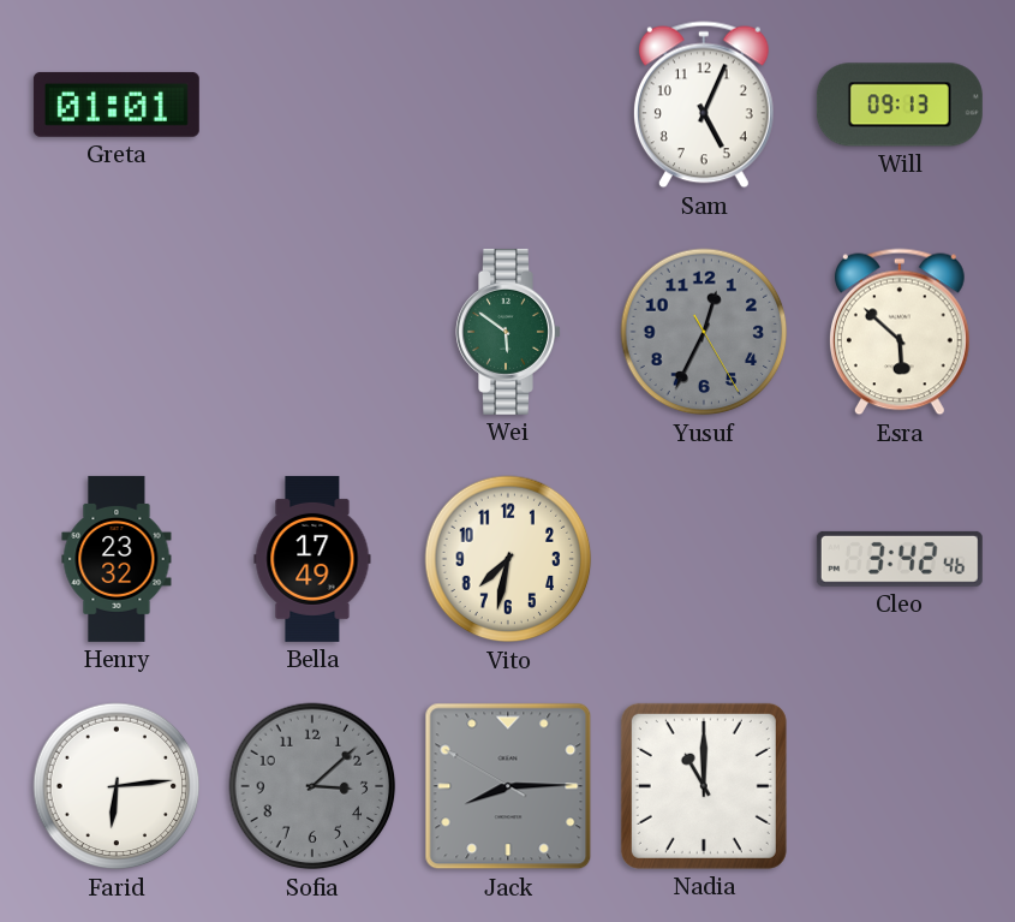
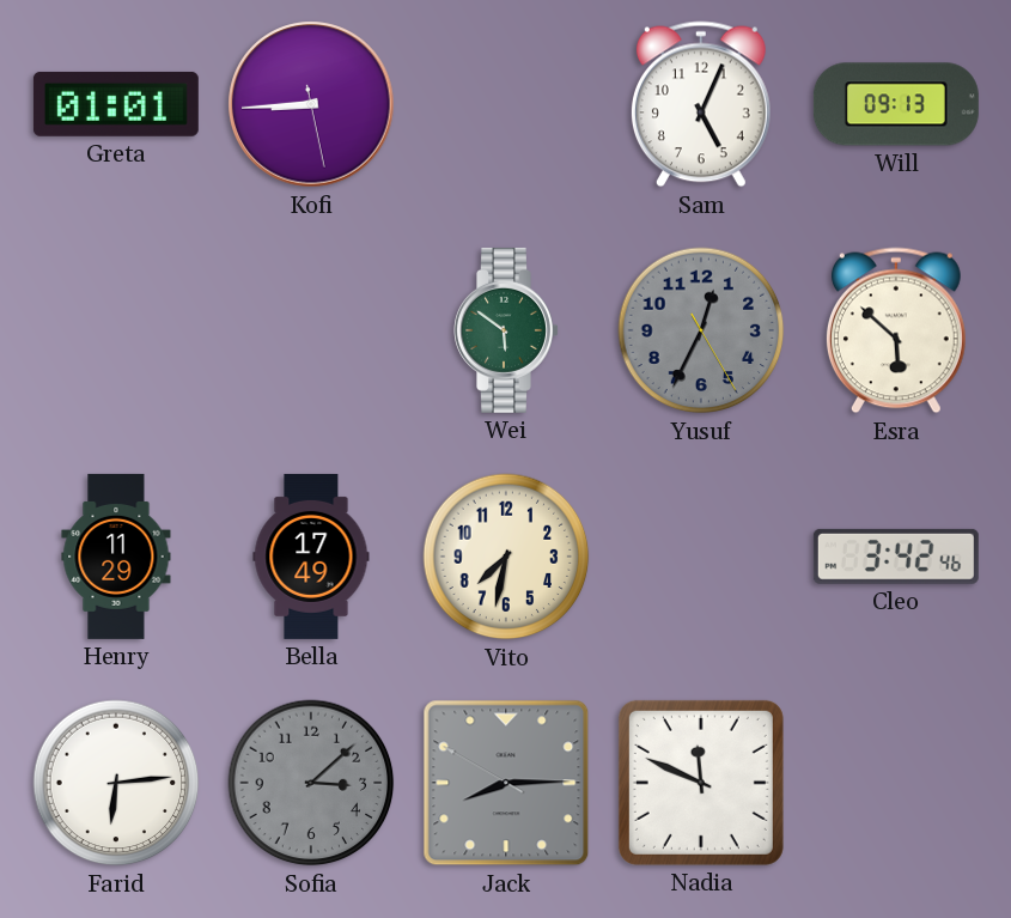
Kofi: none -> 8:44
Henry: 23:32 -> 11:29
Nadia: 11:00 -> 11:49
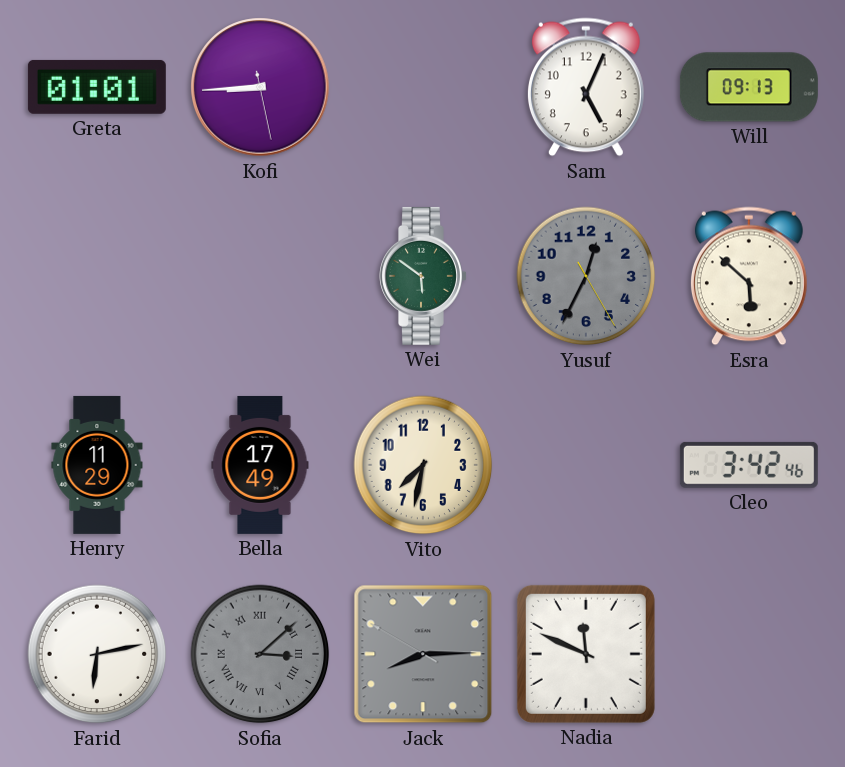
Farid: 6:14 -> 6:13
Sofia numerals: Arabic -> Roman
